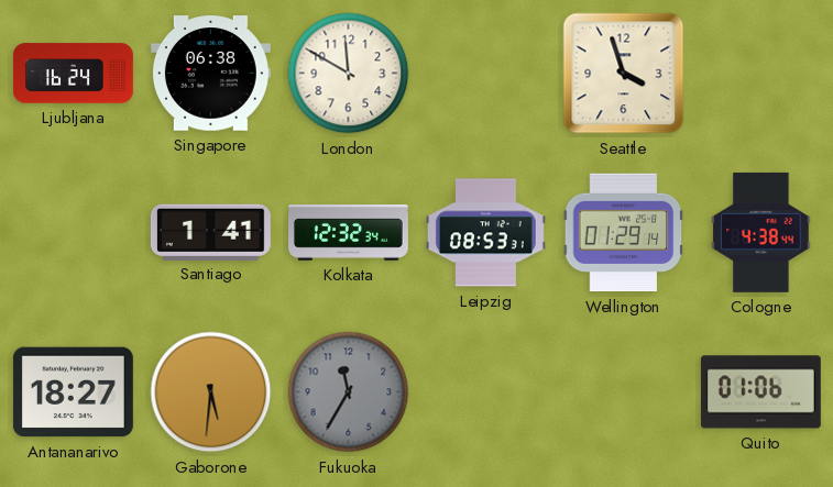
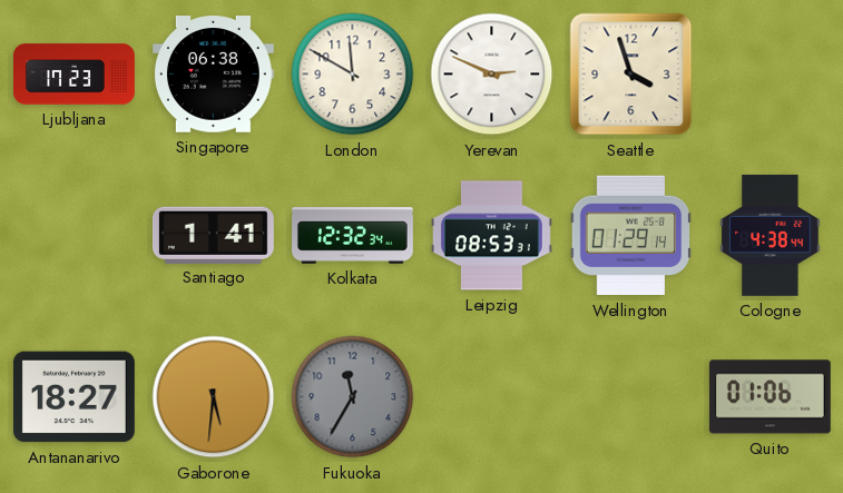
Ljubljana: 16:24 -> 17:23
Yerevan: none -> 2:49
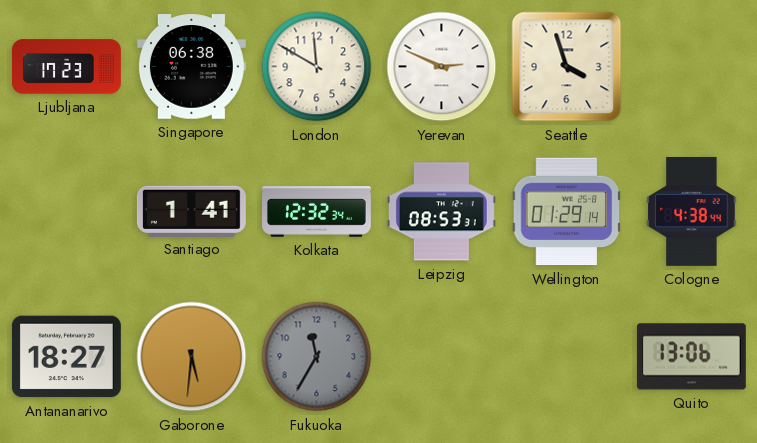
Quito: 01:06 -> 13:06
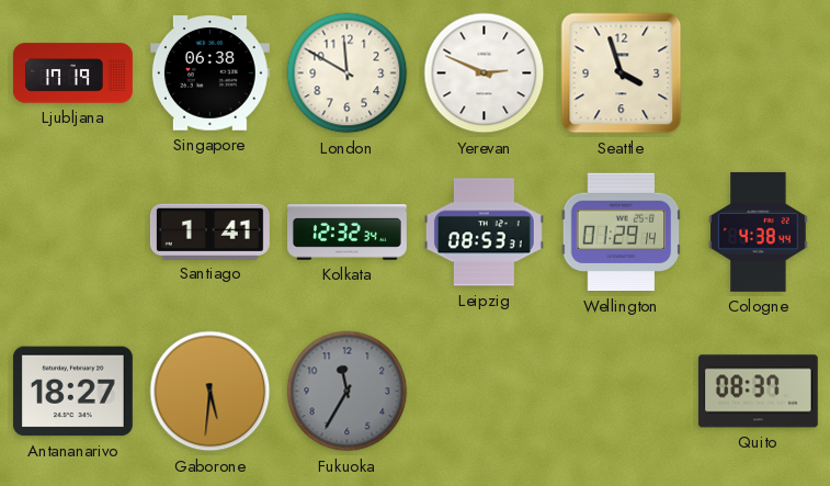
Ljubljana: 17:23 -> 17:19
Quito: 13:06 -> 08:37
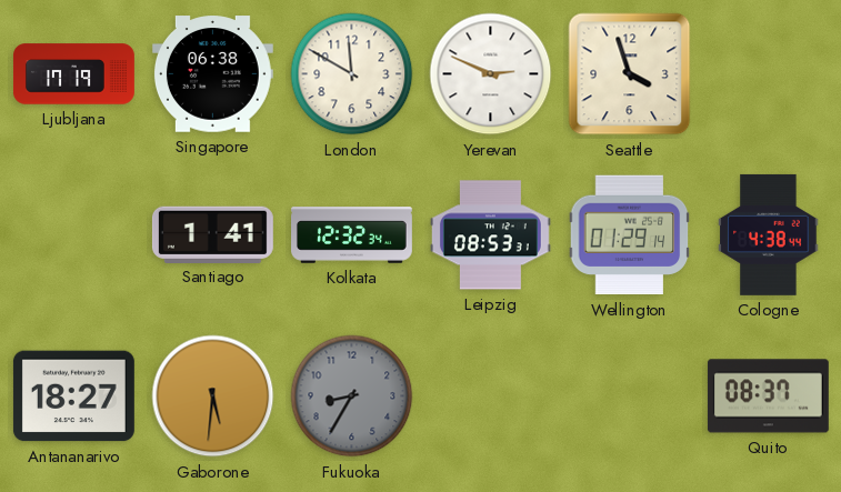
Fukuoka: 11:35 -> 8:35
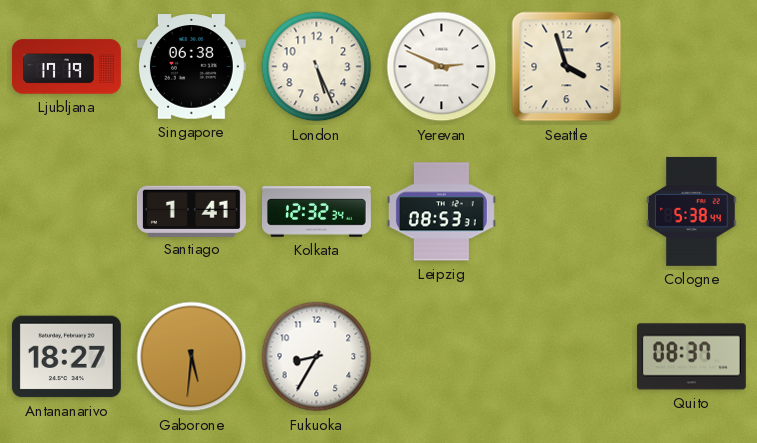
London: 11:50 -> 5:26
Wellington: 01:29 -> none
Cologne: 4:38 -> 5:38
Fukuoka dial: grey -> white
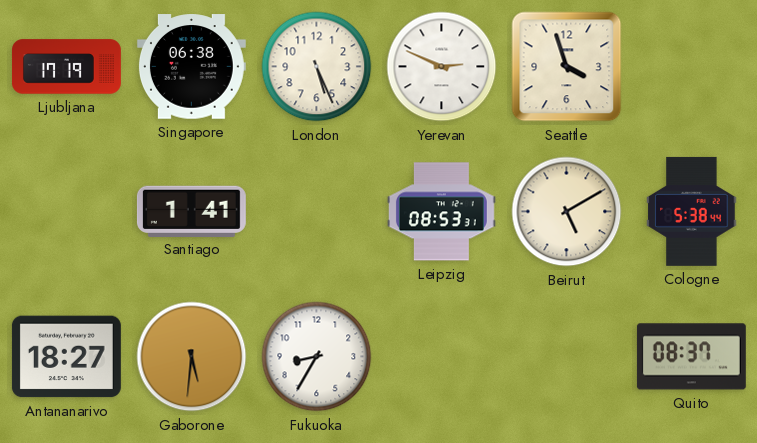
Kolkata: 12:32 -> none
Beirut: none -> 5:10
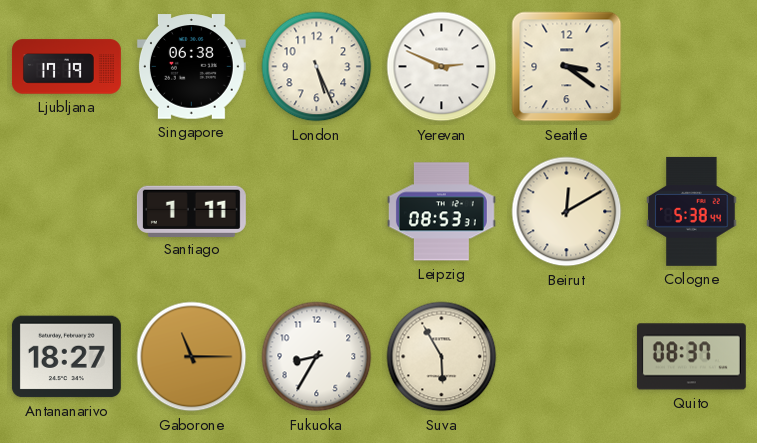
Seattle: 3:57 -> 3:21
Santiago: 1:41 -> 1:11
Beirut: 5:10 -> 12:10
Gaborone: 5:31 -> 11:15
Suva: none -> 5:55
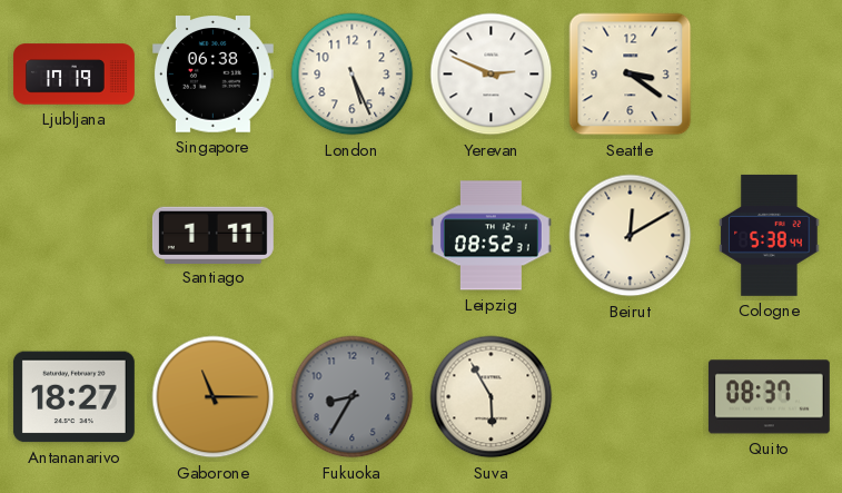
Leipzig: 08:53 -> 08:52
Fukuoka dial: white -> grey
